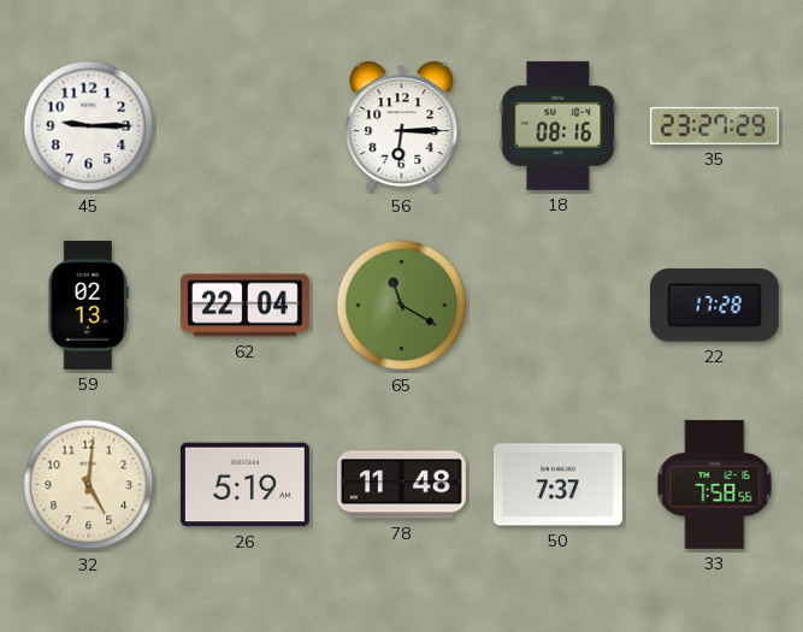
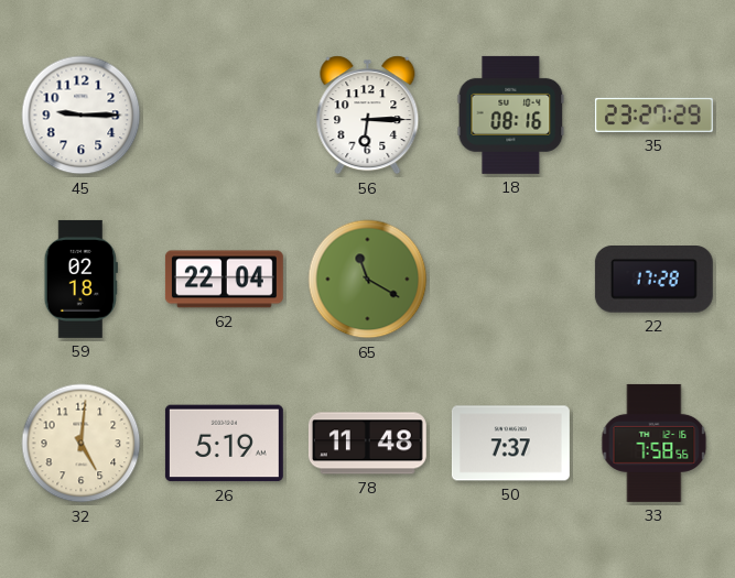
59: 02:13 -> 02:18
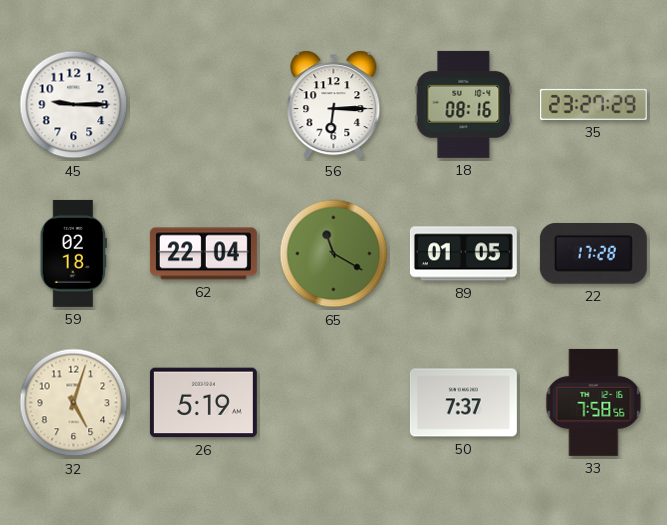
89: none -> 01:05
32: 5:01 -> 5:03
78: 11:48 -> none
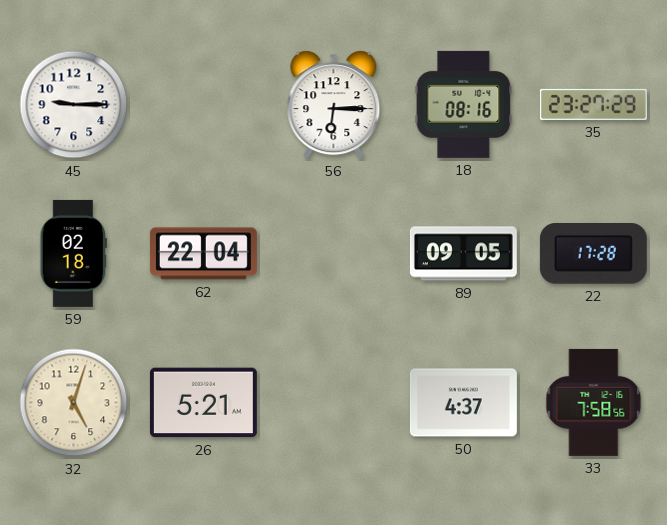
65: 11:20 -> none
89: 01:05 -> 09:05
26: 5:19 -> 5:21
50: 7:37 -> 4:37
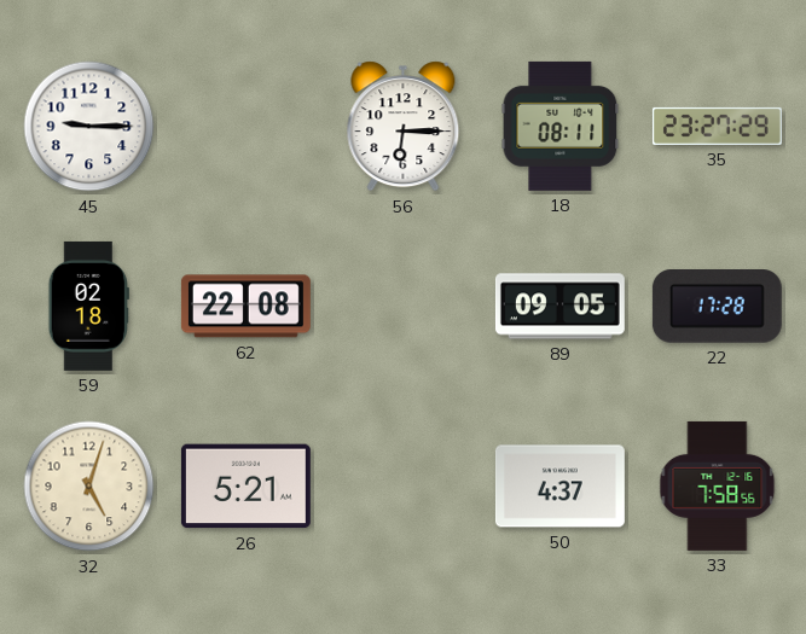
18: 08:16 -> 08:11
62: 22:04 -> 22:08
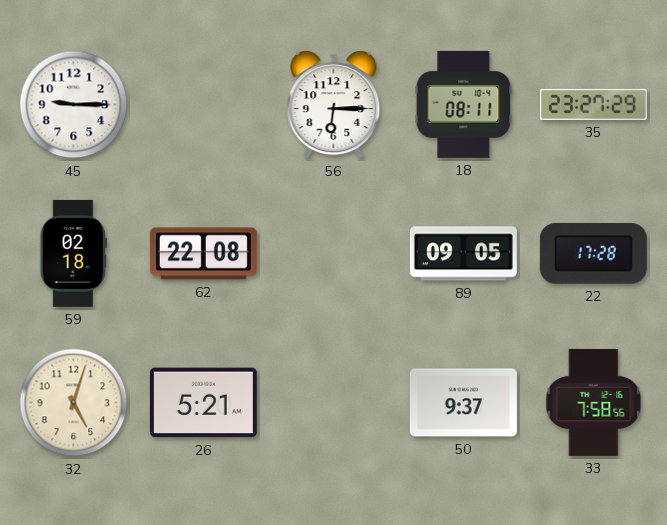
50: 4:37 -> 9:37
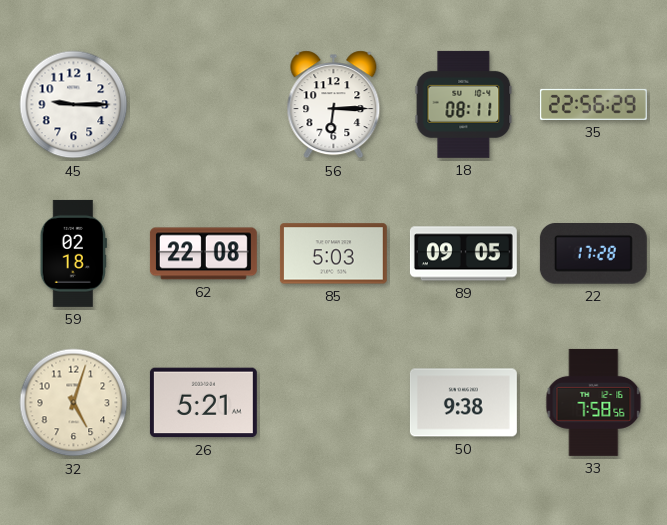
35: 23:27 -> 22:56
85: none -> 5:03
50: 9:37 -> 9:38
